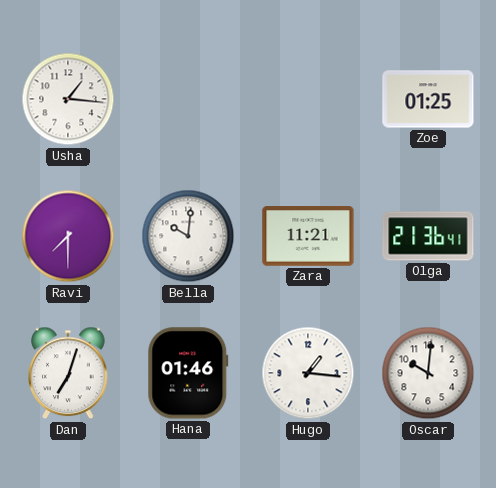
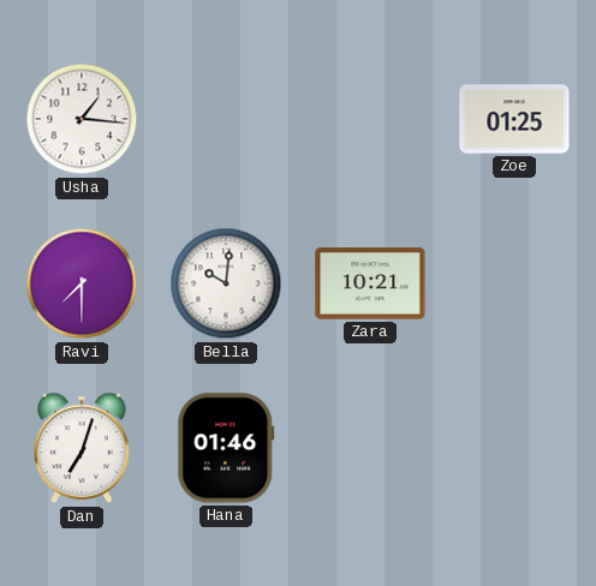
Zara: 11:21 -> 10:21
Olga: 21:36 -> none
Hugo: 1:16 -> none
Oscar: 10:01 -> none
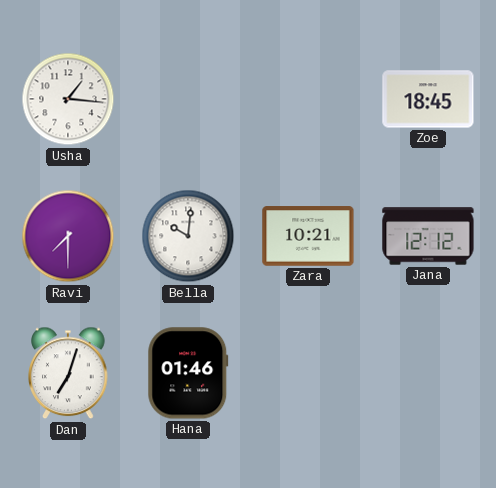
Zoe: 01:25 -> 18:45
Jana: none -> 12:12
